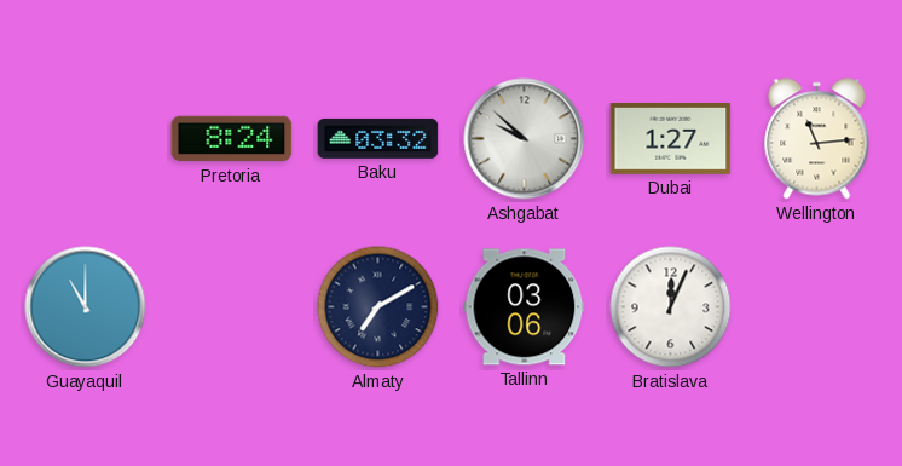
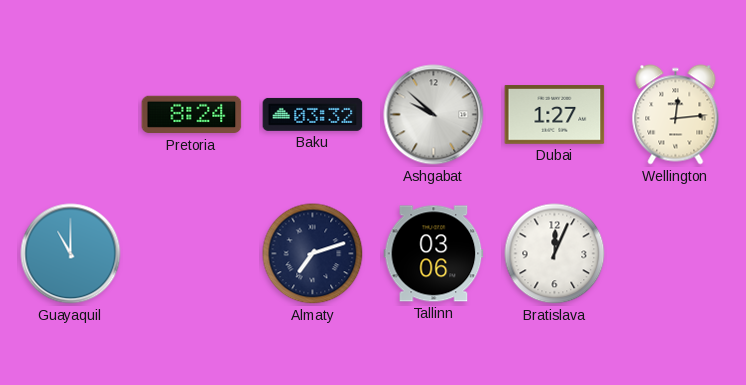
Wellington: 11:14 -> 12:14
Almaty: 7:10 -> 7:12
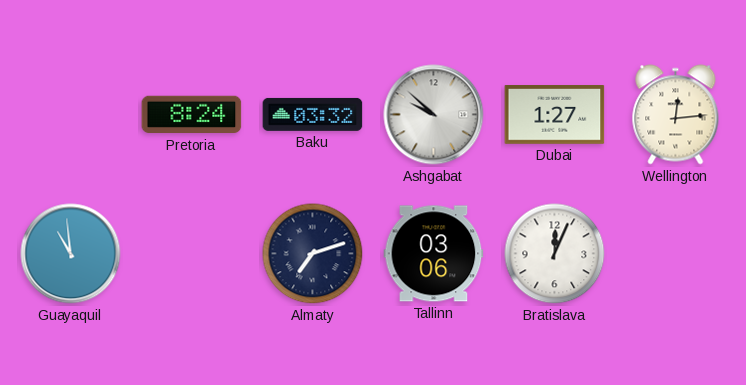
Guayaquil: 11:00 -> 10:59
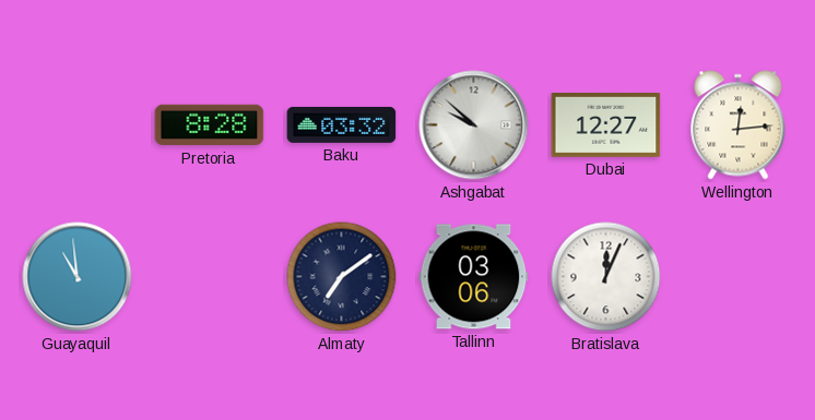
Pretoria: 8:24 -> 8:28
Dubai: 1:27 -> 12:27
Almaty: 7:12 -> 7:09
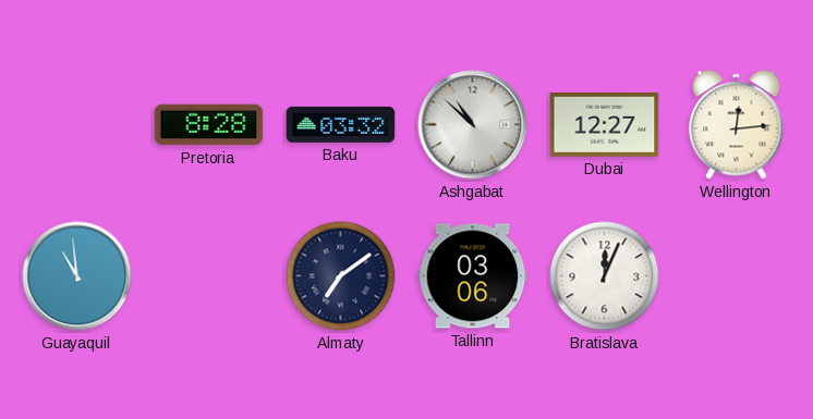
Ashgabat: 9:52 -> 10:52
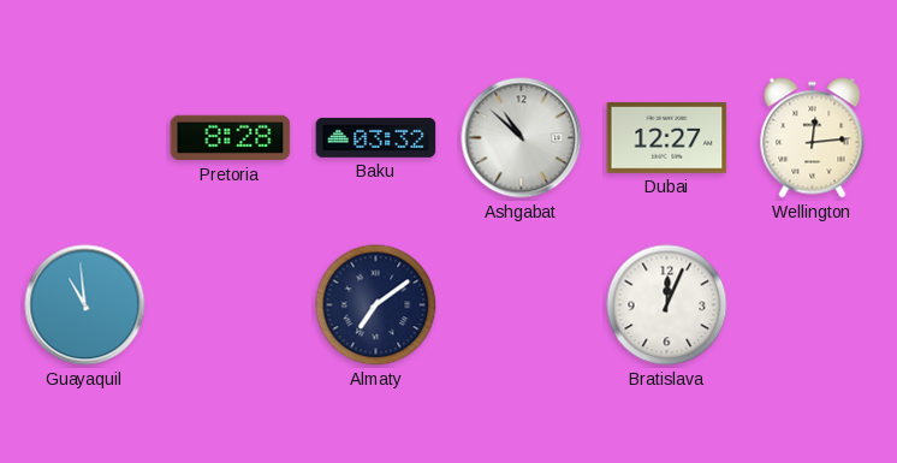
Tallinn: 03:06 -> none
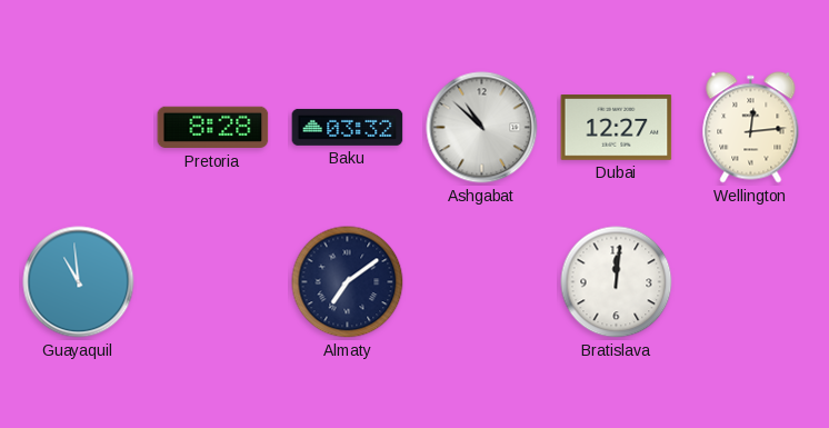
Bratislava: 12:04 -> 12:01
